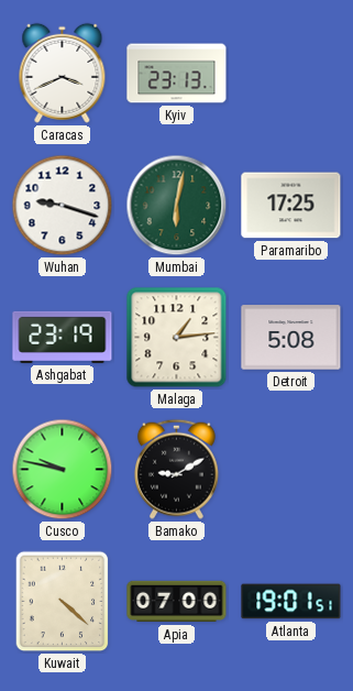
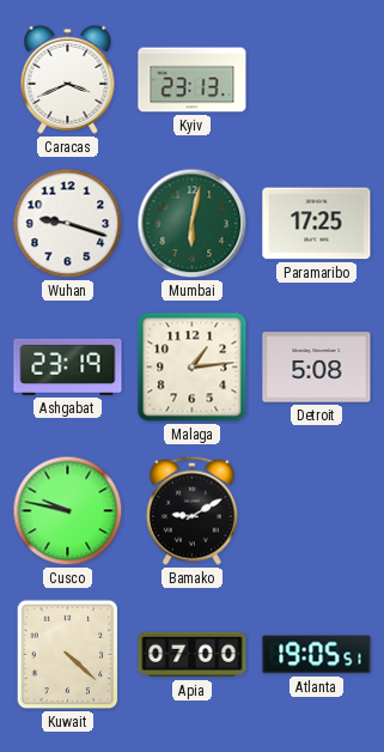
Atlanta: 19:01 -> 19:05
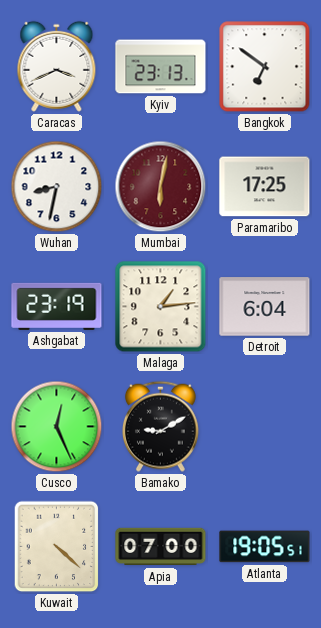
Bangkok: none -> 6:51
Wuhan: 9:18 -> 8:32
Mumbai dial: green -> burgundy
Detroit: 5:08 -> 6:04
Cusco: 9:47 -> 12:26
